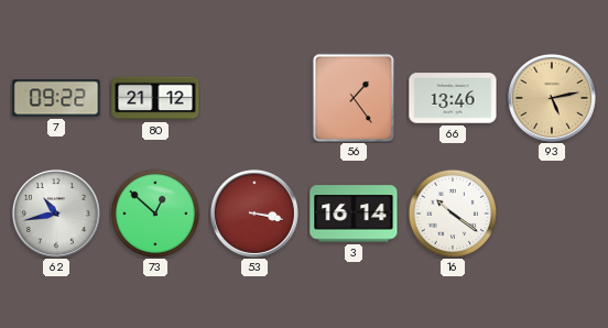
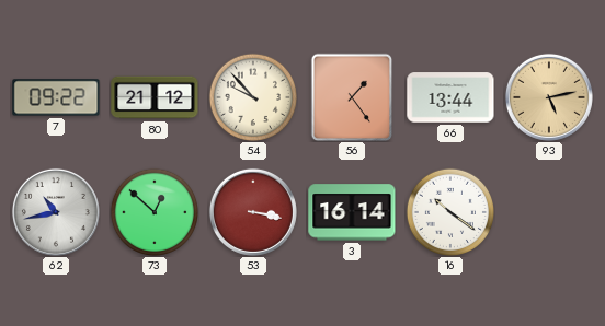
54: none -> 9:53
66: 13:46 -> 13:44
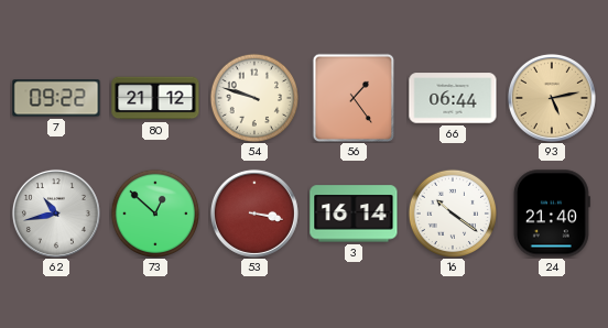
54: 9:53 -> 9:48
66: 13:44 -> 06:44
24: none -> 21:40
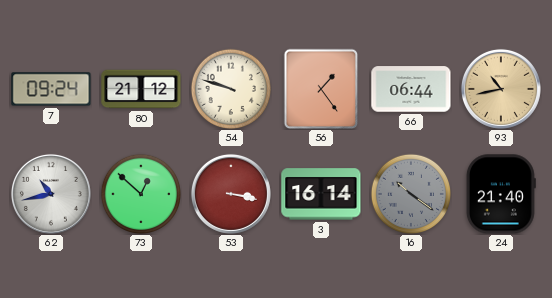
7: 09:22 -> 09:24
93: 5:13 -> 10:43
16 dial: white -> grey
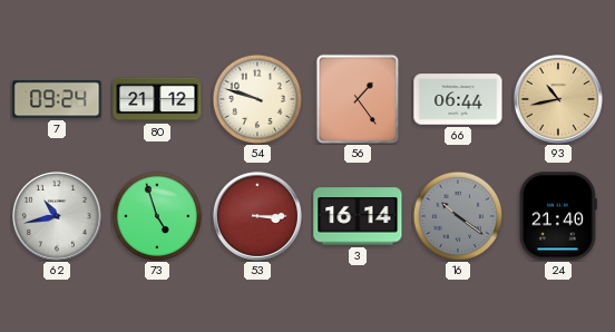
73: 12:52 -> 4:57
53: 3:17 -> 3:15
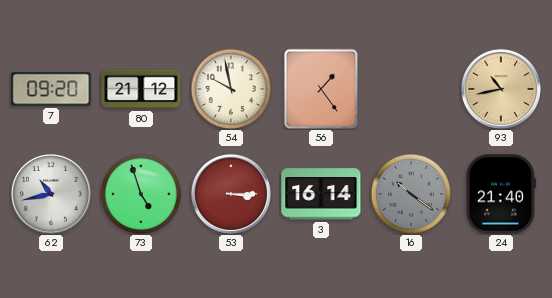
7: 09:24 -> 09:20
54: 9:48 -> 9:58
66: 06:44 -> none
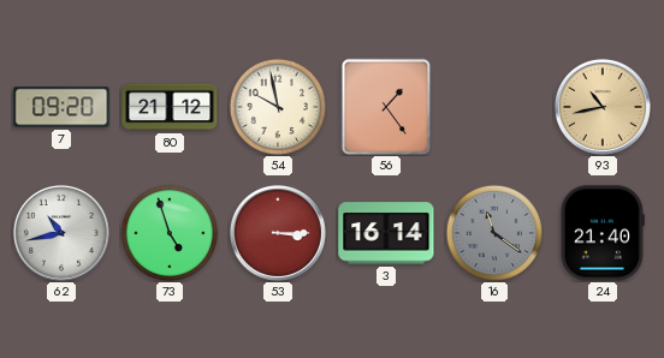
16: 10:21 -> 11:21
